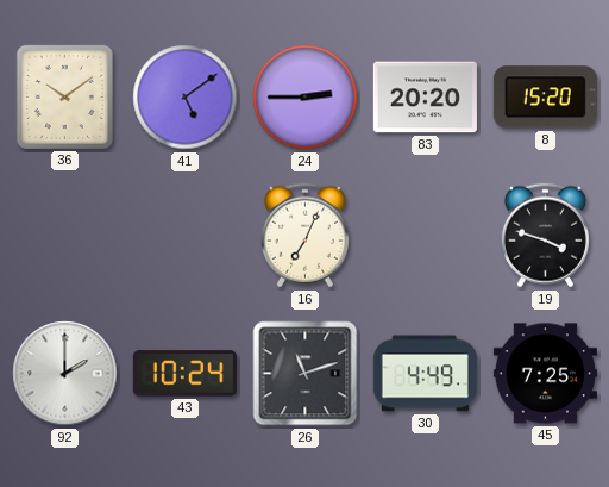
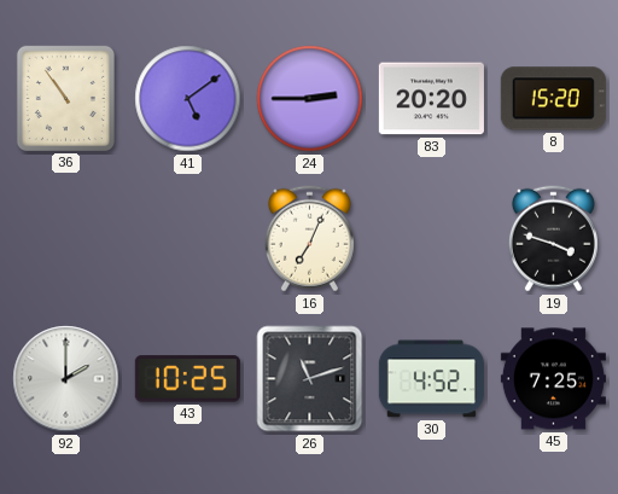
36: 10:09 -> 10:54
43: 10:24 -> 10:25
30: 4:49 -> 4:52
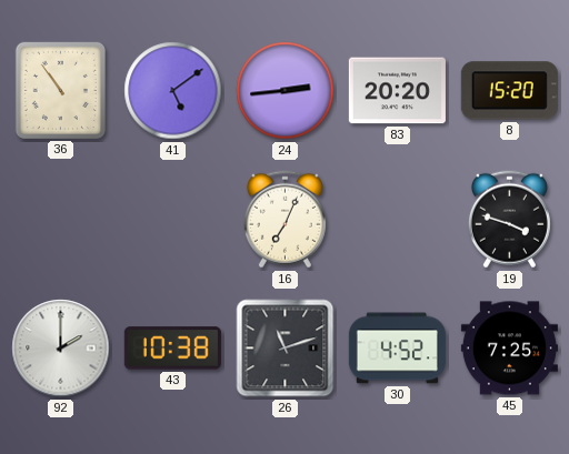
24: 2:45 -> 2:44
43: 10:25 -> 10:38
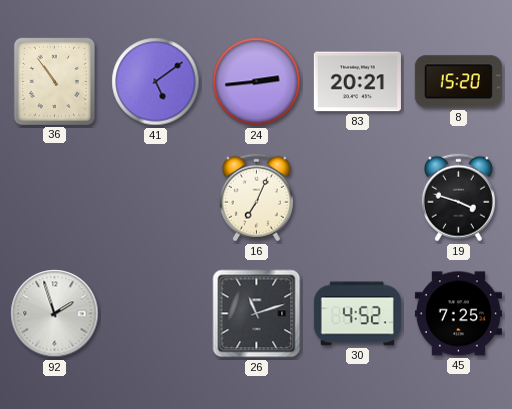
83: 20:20 -> 20:21
92: 2:00 -> 1:57
43: 10:38 -> none
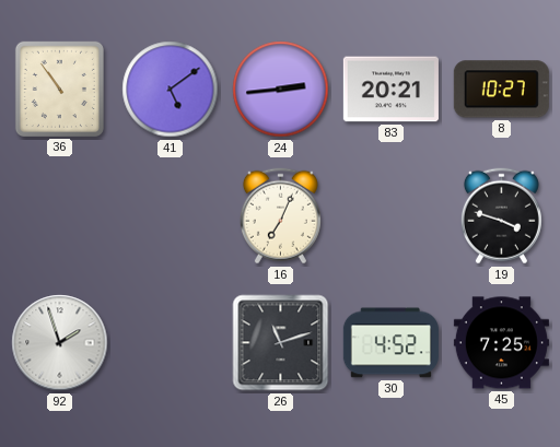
8: 15:20 -> 10:27
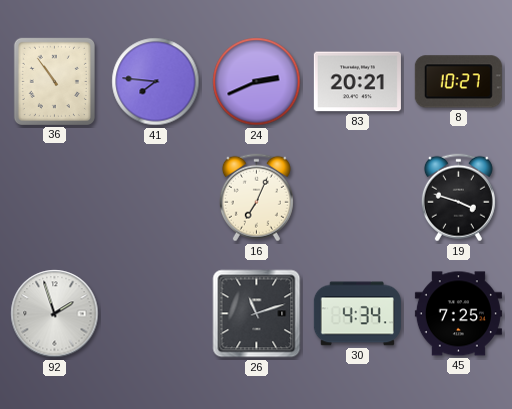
41: 5:09 -> 7:46
24: 2:44 -> 2:41
30: 4:52 -> 4:34
